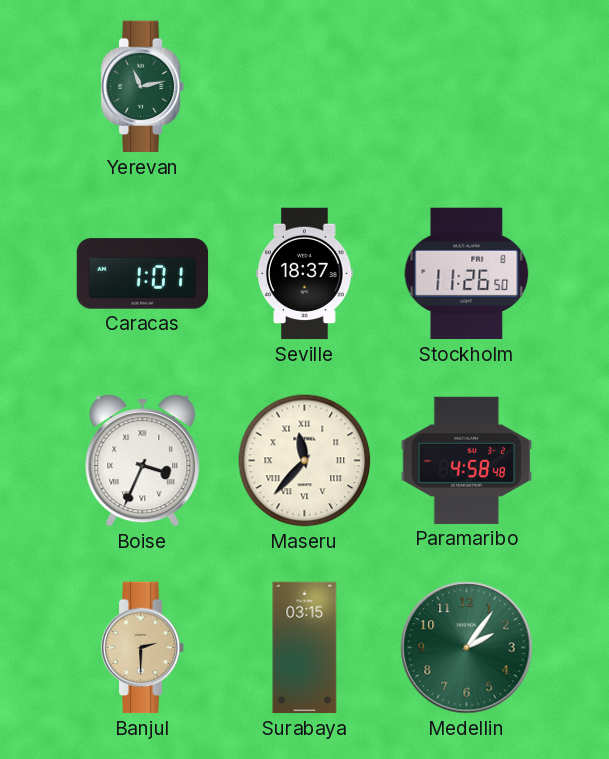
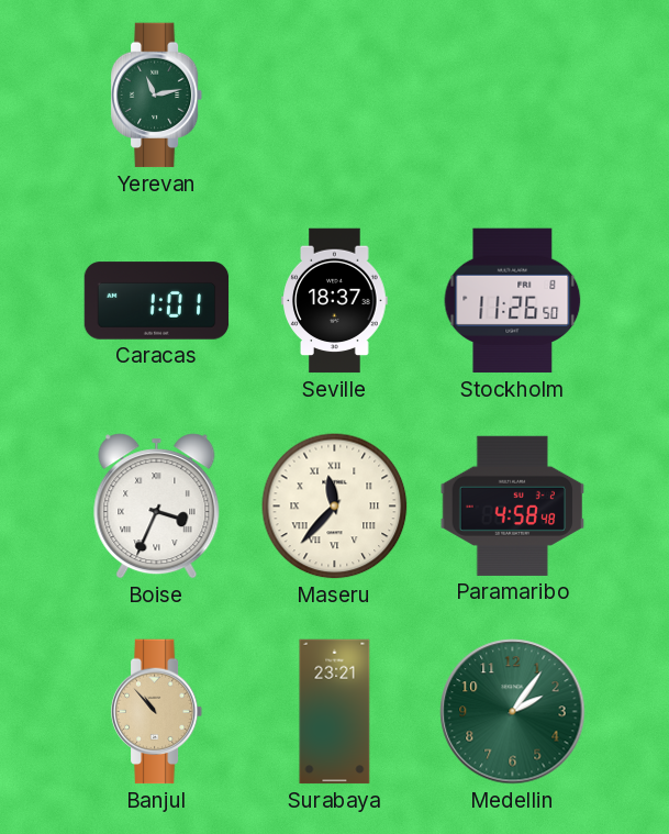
Banjul: 2:30 -> 10:53
Surabaya: 03:15 -> 23:21
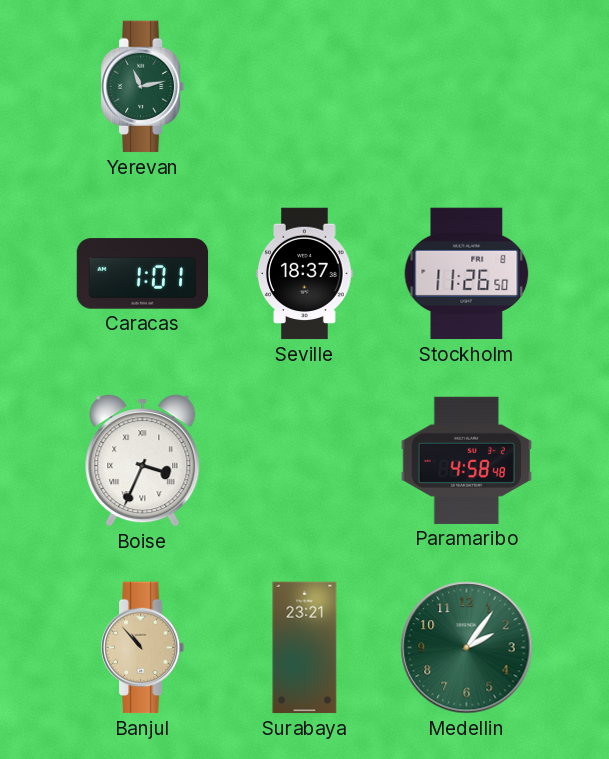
Maseru: 11:37 -> none
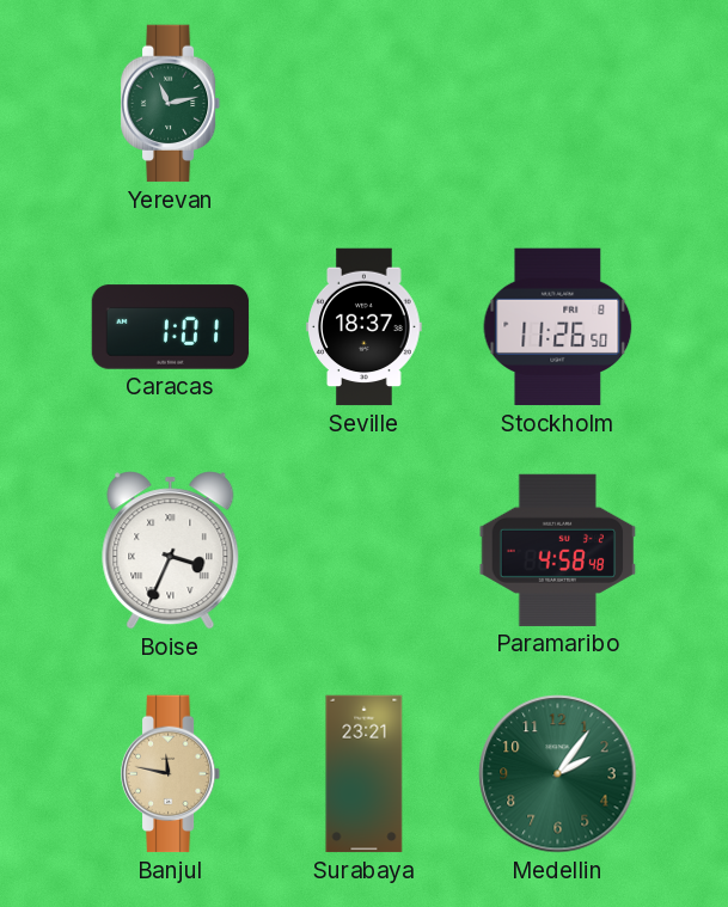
Banjul: 10:53 -> 11:47
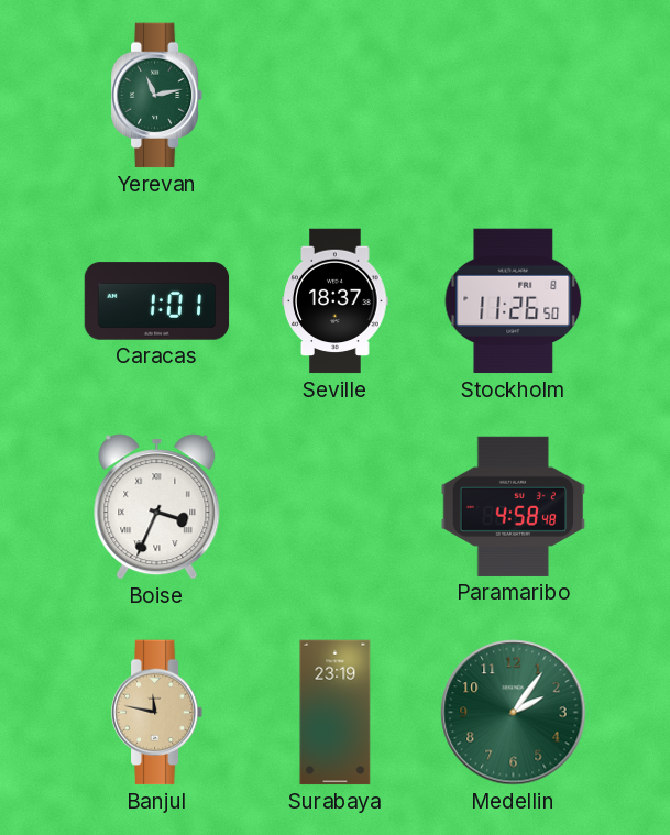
Surabaya: 23:21 -> 23:19
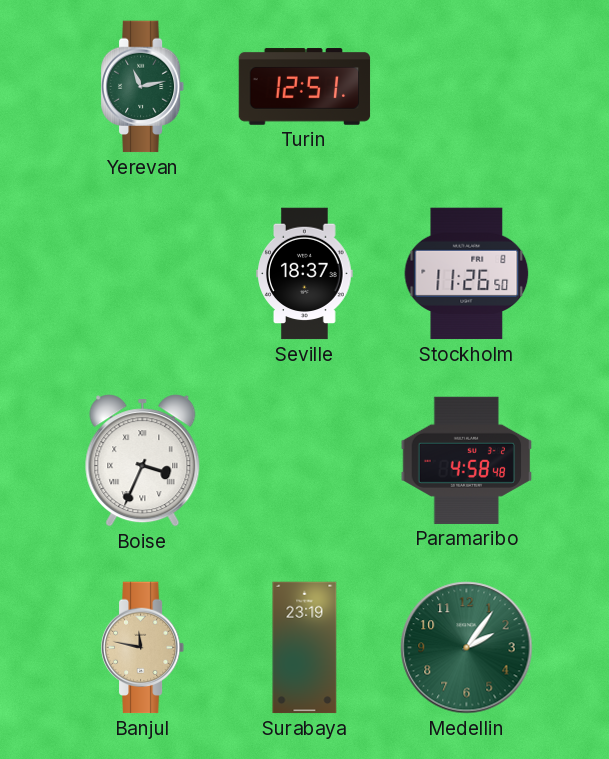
Turin: none -> 12:51
Caracas: 1:01 -> none
